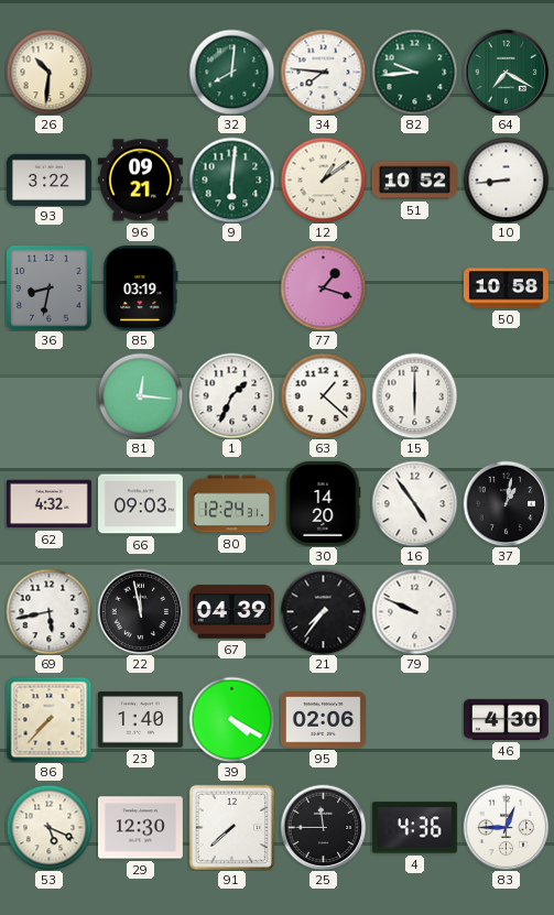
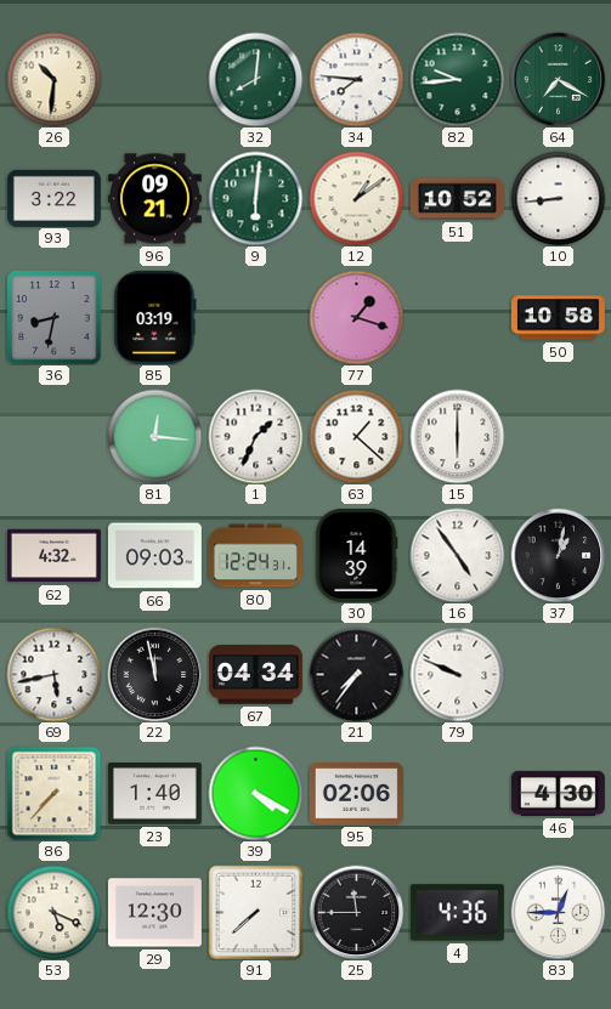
30: 14:20 -> 14:39
67: 04:39 -> 04:34
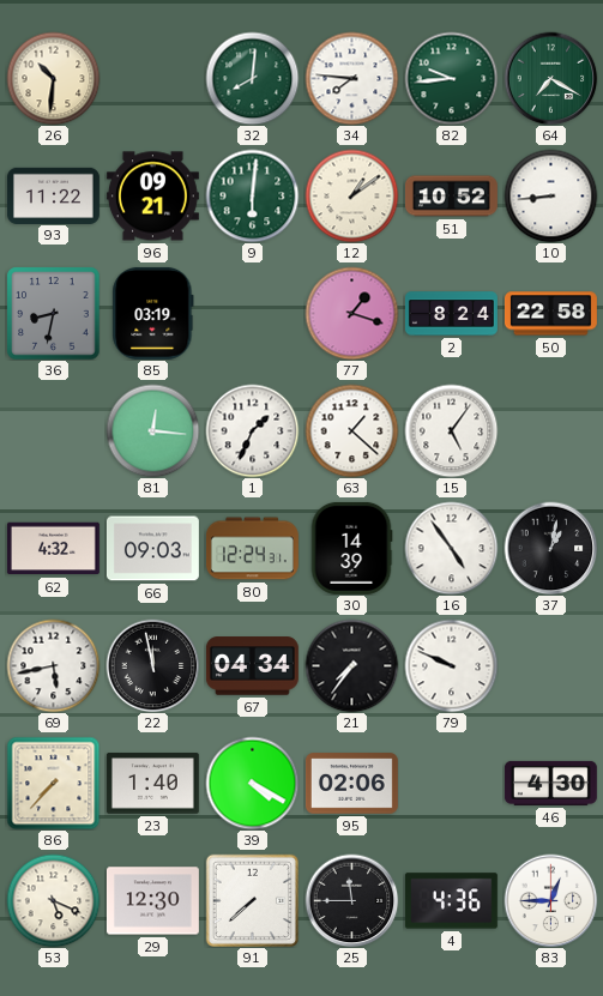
93: 3:22 -> 11:22
2: none -> 8:24
50: 10:58 -> 22:58
15: 6:00 -> 5:06
